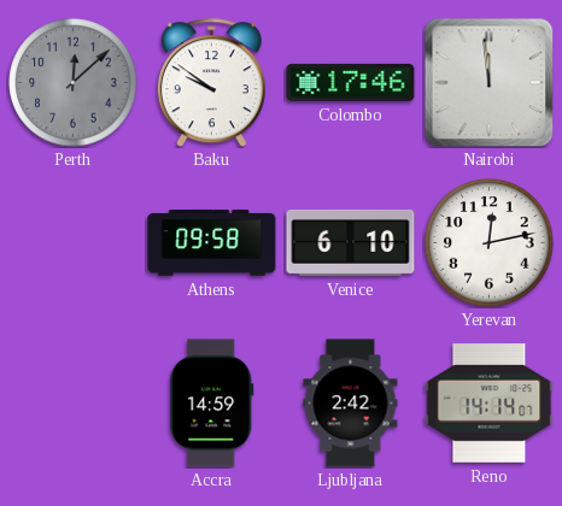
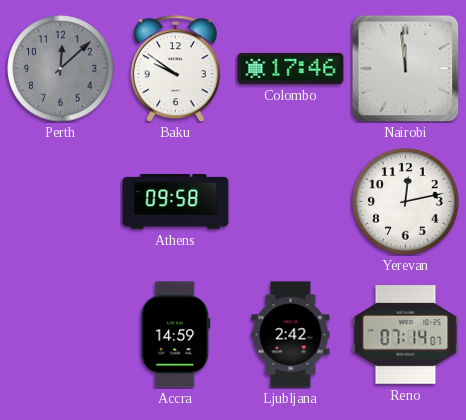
Venice: 6:10 -> none
Reno: 14:14 -> 07:14
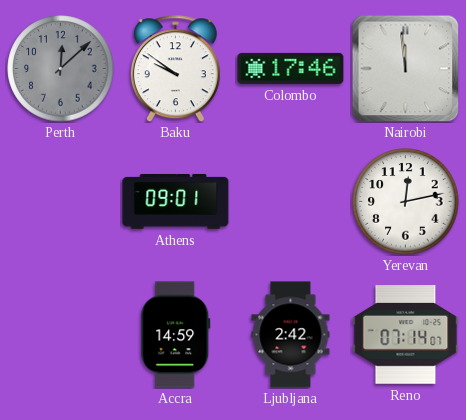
Athens: 09:58 -> 09:01
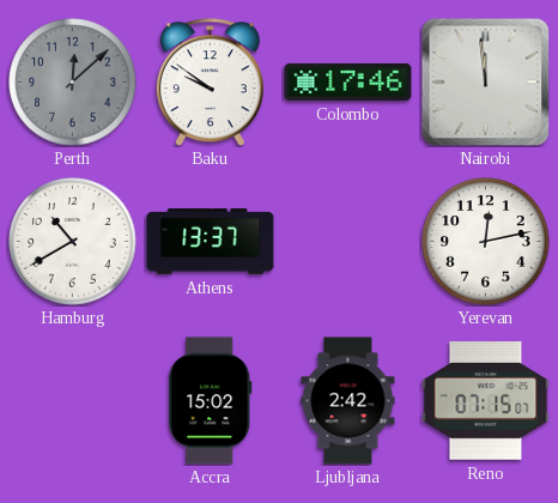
Hamburg: none -> 10:40
Athens: 09:01 -> 13:37
Accra: 14:59 -> 15:02
Reno: 07:14 -> 07:15
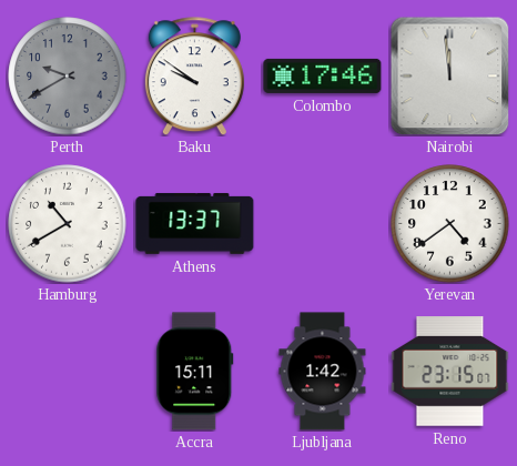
Perth: 12:08 -> 9:40
Yerevan: 12:13 -> 4:39
Accra: 15:02 -> 15:11
Ljubljana: 2:42 -> 1:42
Reno: 07:15 -> 23:15
